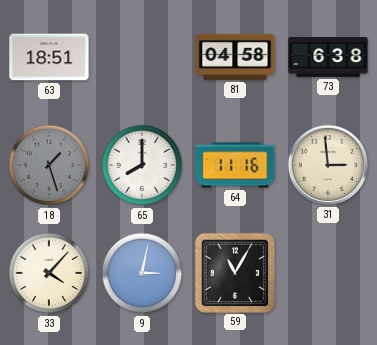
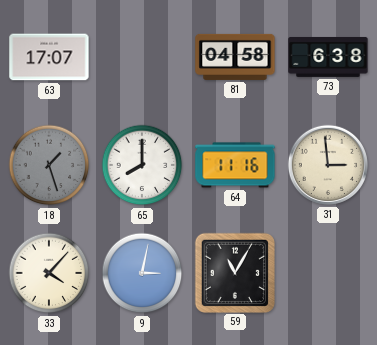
63: 18:51 -> 17:07
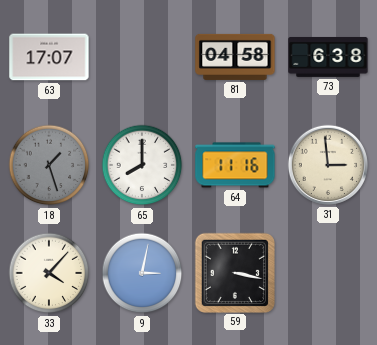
59: 11:05 -> 3:17
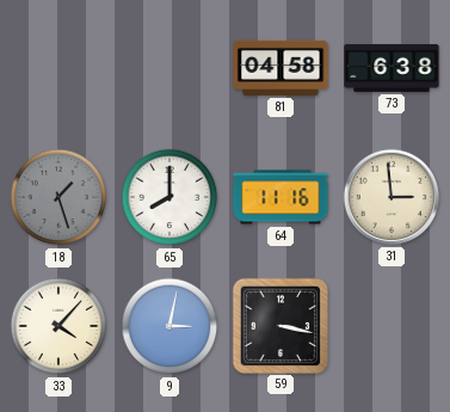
63: 17:07 -> none
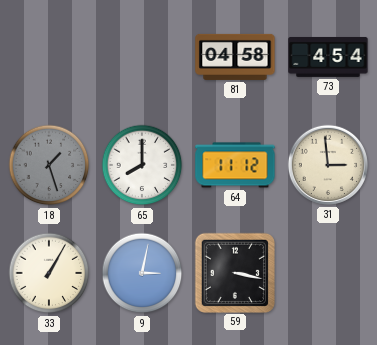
73: 6:38 -> 4:54
64: 11:16 -> 11:12
33: 4:07 -> 1:05
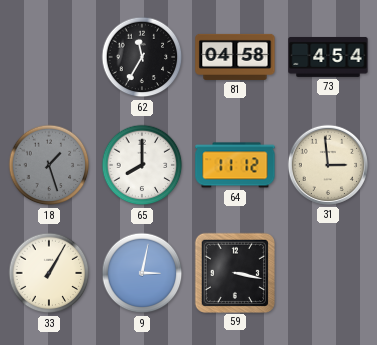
62: none -> 11:35
